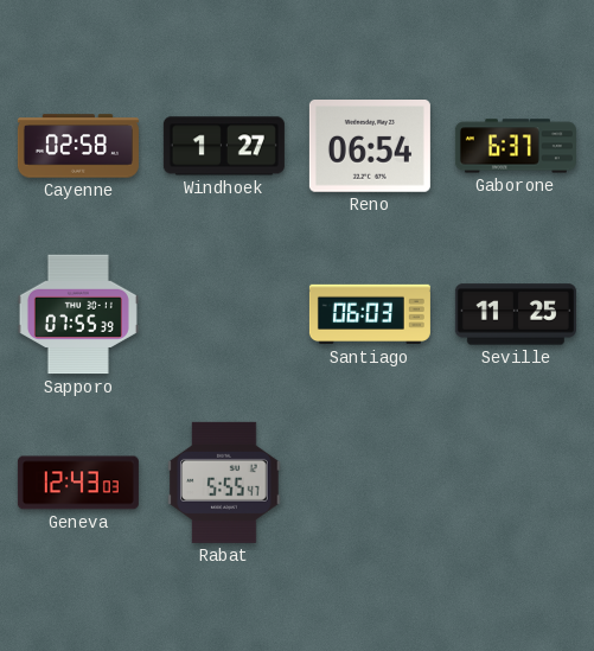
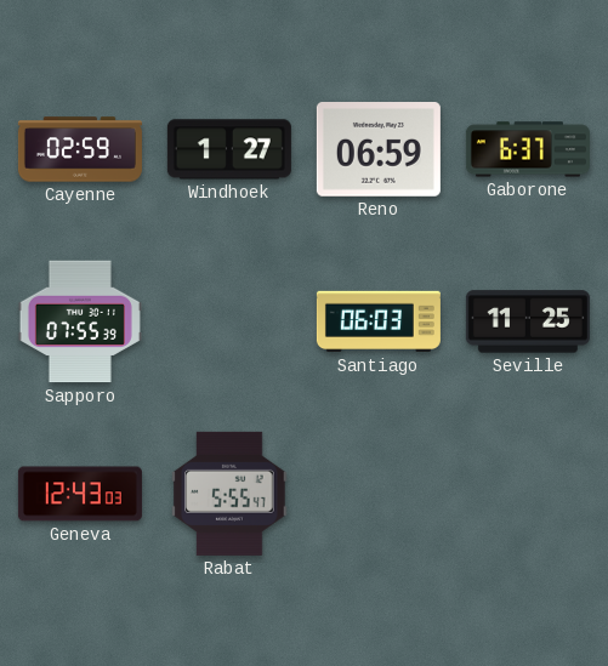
Cayenne: 02:58 -> 02:59
Reno: 06:54 -> 06:59
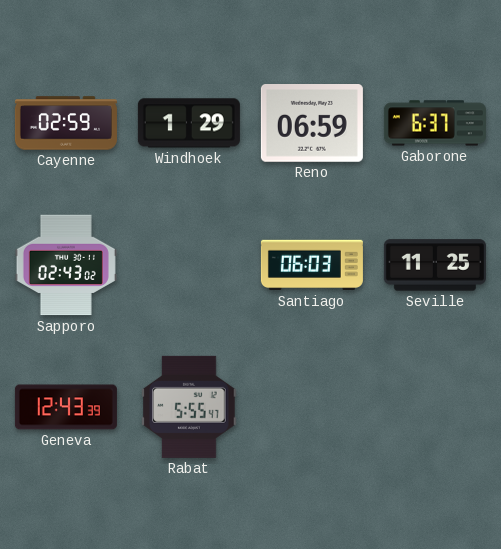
Windhoek: 1:27 -> 1:29
Sapporo: 07:55 -> 02:43
Geneva: 12:43:03 -> 12:43:39
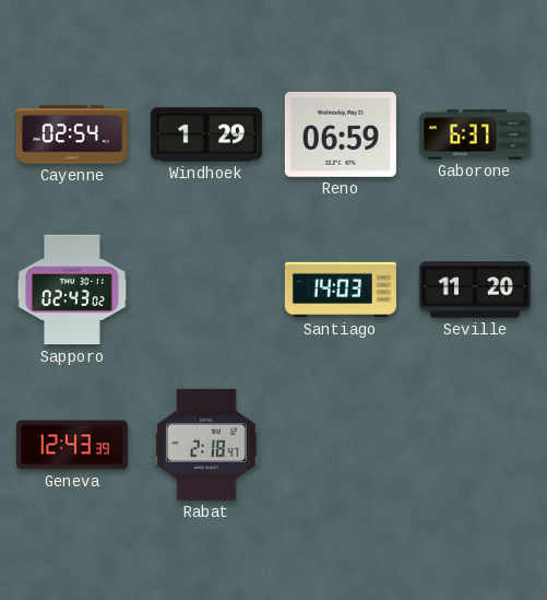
Cayenne: 02:59 -> 02:54
Santiago: 06:03 -> 14:03
Seville: 11:25 -> 11:20
Rabat: 5:55 -> 2:18
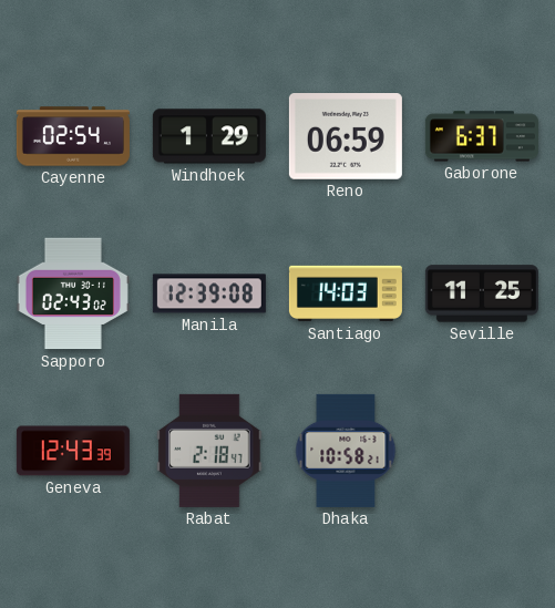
Manila: none -> 12:39
Seville: 11:20 -> 11:25
Dhaka: none -> 10:58
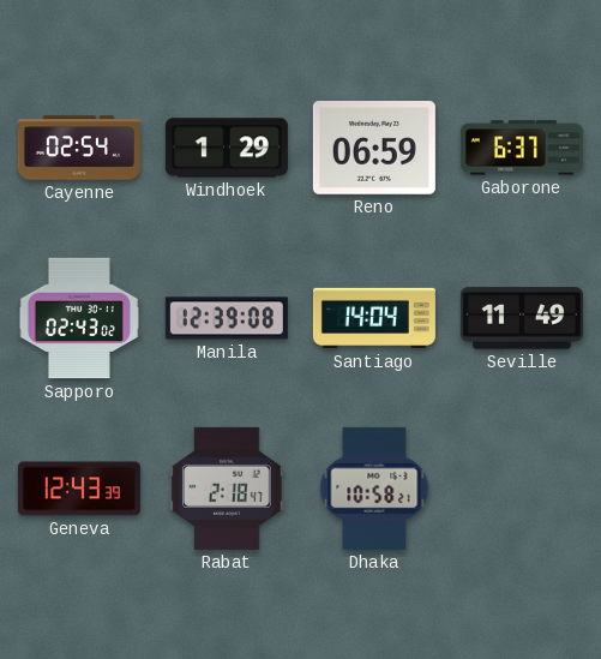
Santiago: 14:03 -> 14:04
Seville: 11:25 -> 11:49
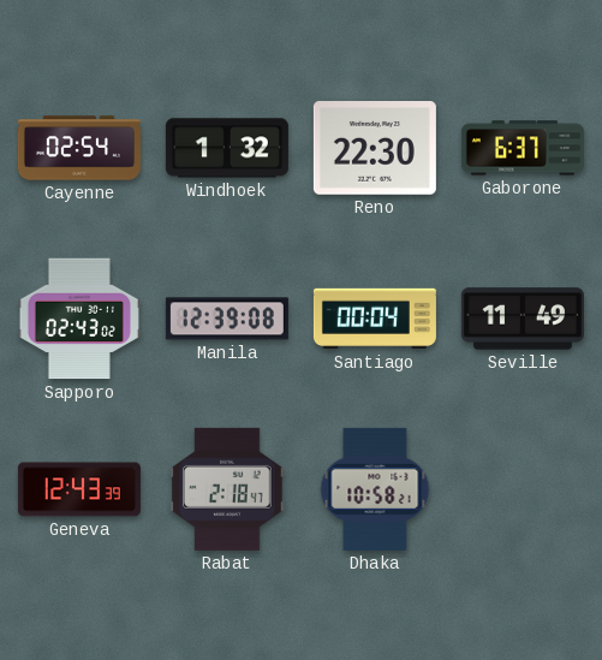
Windhoek: 1:29 -> 1:32
Reno: 06:59 -> 22:30
Santiago: 14:04 -> 00:04
